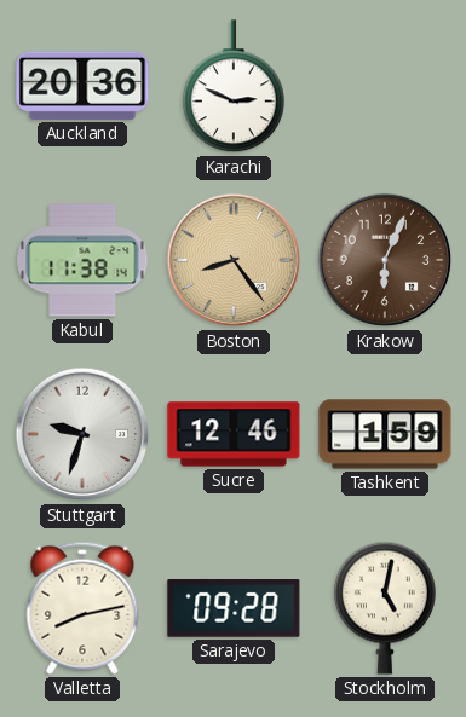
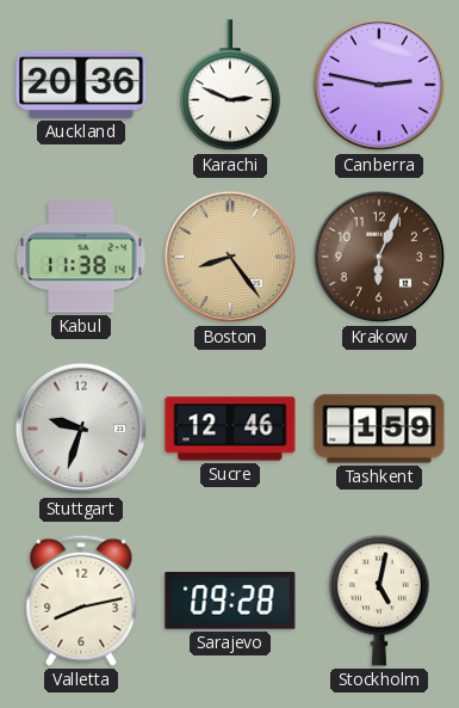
Canberra: none -> 2:47
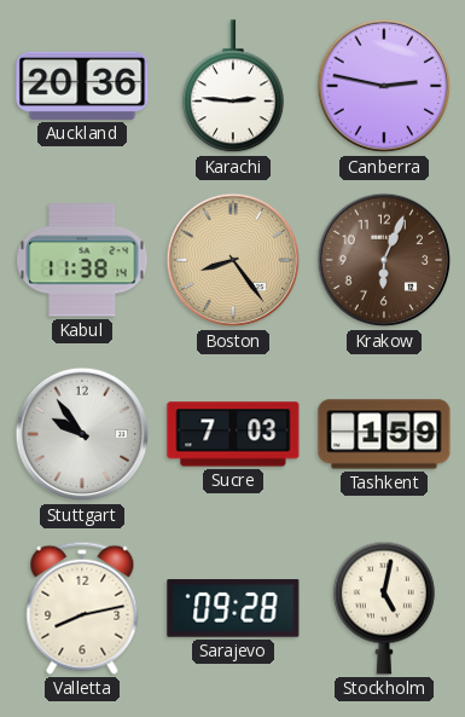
Karachi: 2:49 -> 2:46
Stuttgart: 9:33 -> 9:54
Sucre: 12:46 -> 7:03
